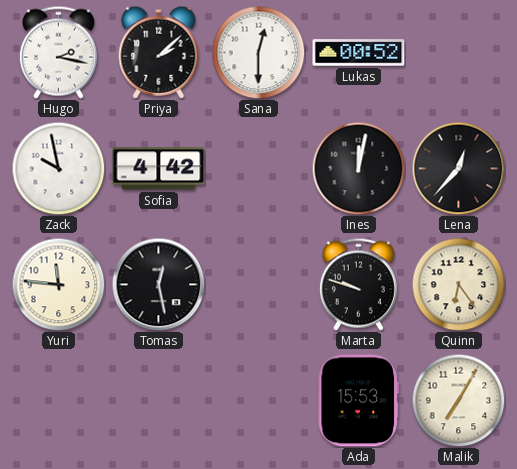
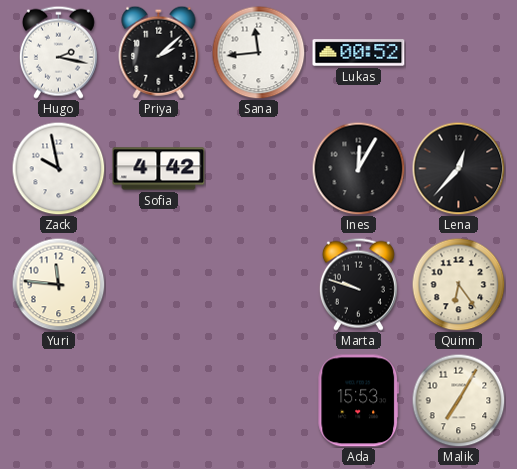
Sana: 12:30 -> 11:44
Ines: 12:02 -> 12:05
Tomas: 12:28 -> none
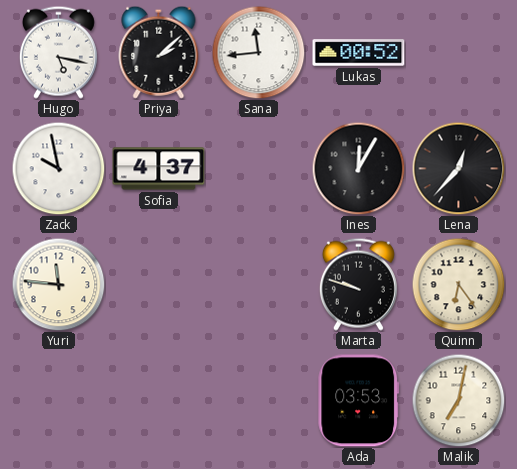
Hugo: 2:17 -> 5:17
Sofia: 4:42 -> 4:37
Ada: 15:53 -> 03:53
Malik: 7:05 -> 7:02
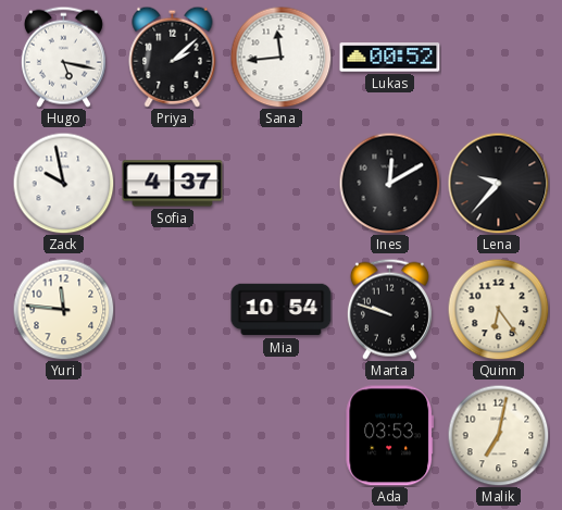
Ines: 12:05 -> 12:10
Lena: 12:37 -> 9:37
Mia: none -> 10:54
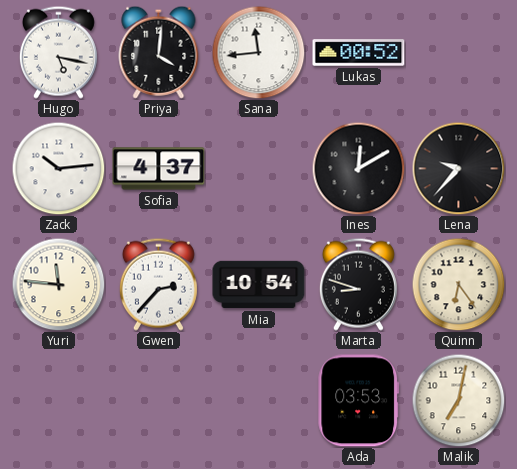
Priya: 2:08 -> 4:01
Zack: 9:58 -> 10:14
Gwen: none -> 2:37
Marta: 9:48 -> 8:48
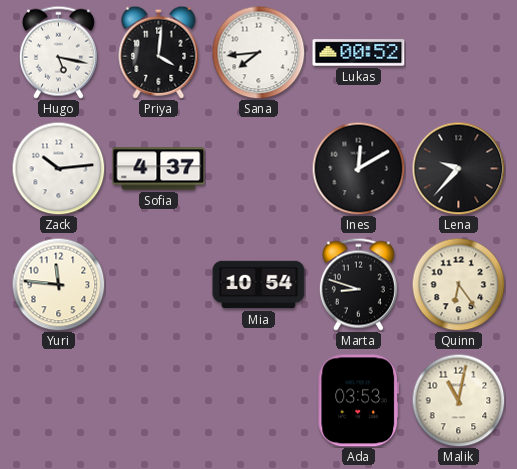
Sana: 11:44 -> 7:44
Gwen: 2:37 -> none
Malik: 7:02 -> 11:02
